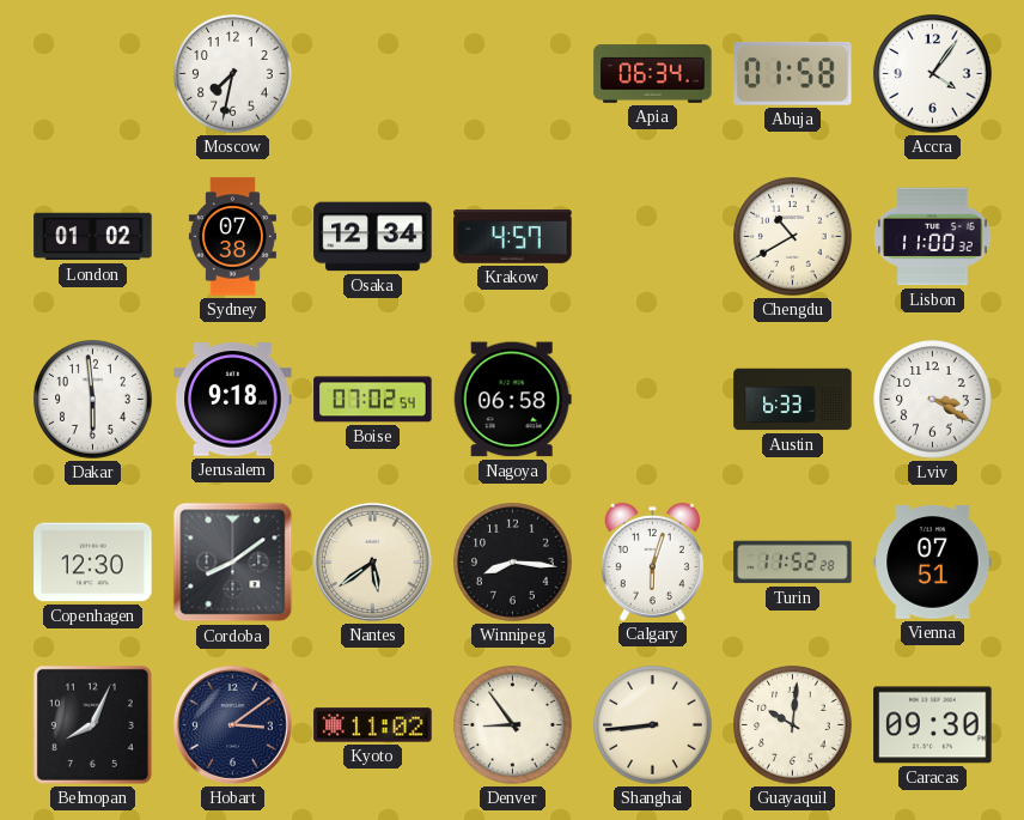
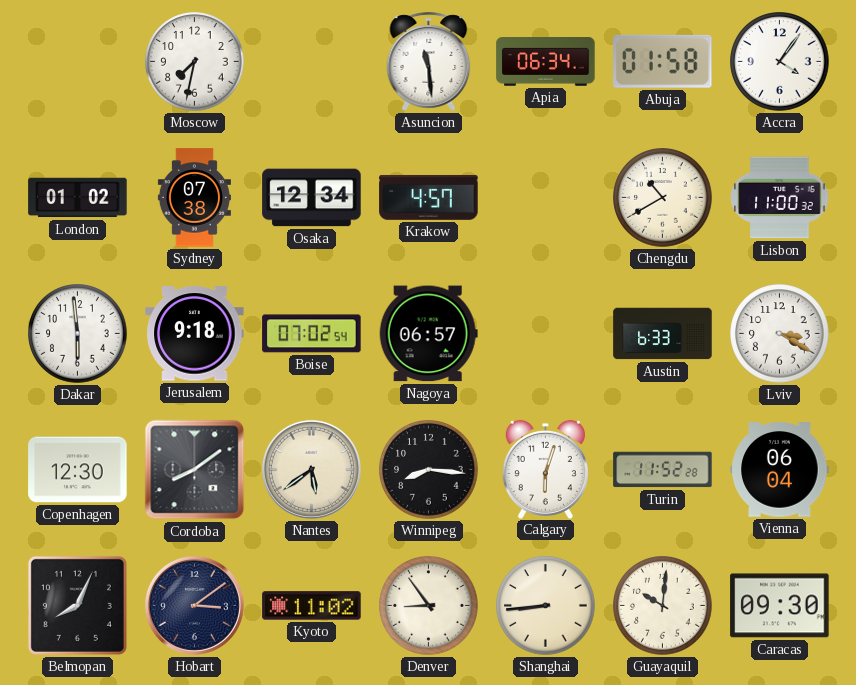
Asuncion: none -> 11:29
Nagoya: 06:58 -> 06:57
Vienna: 07:51 -> 06:04
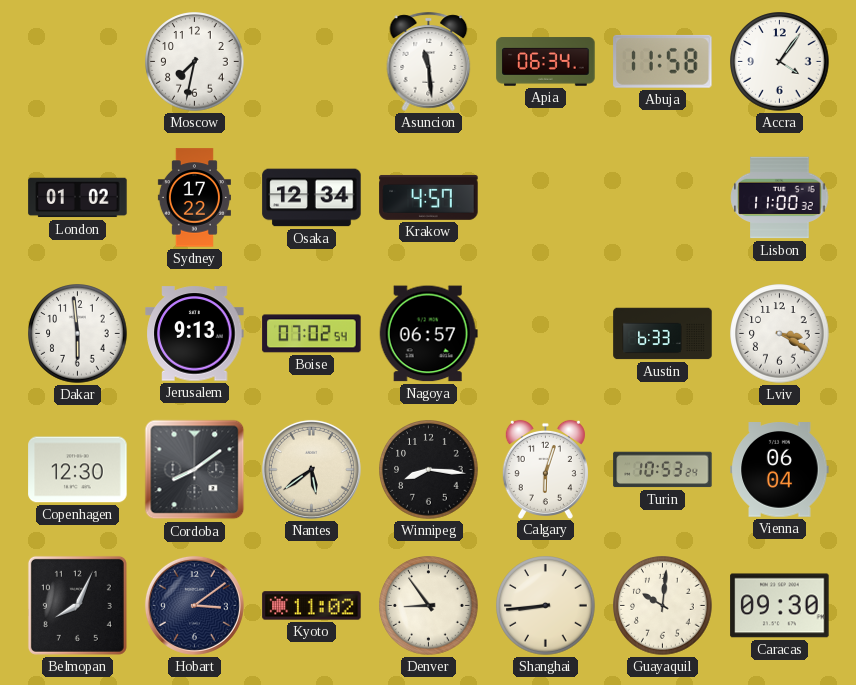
Abuja: 01:58 -> 11:58
Sydney: 07:38 -> 17:22
Chengdu: 10:40 -> none
Jerusalem: 9:18 -> 9:13
Turin: 11:52 -> 10:53
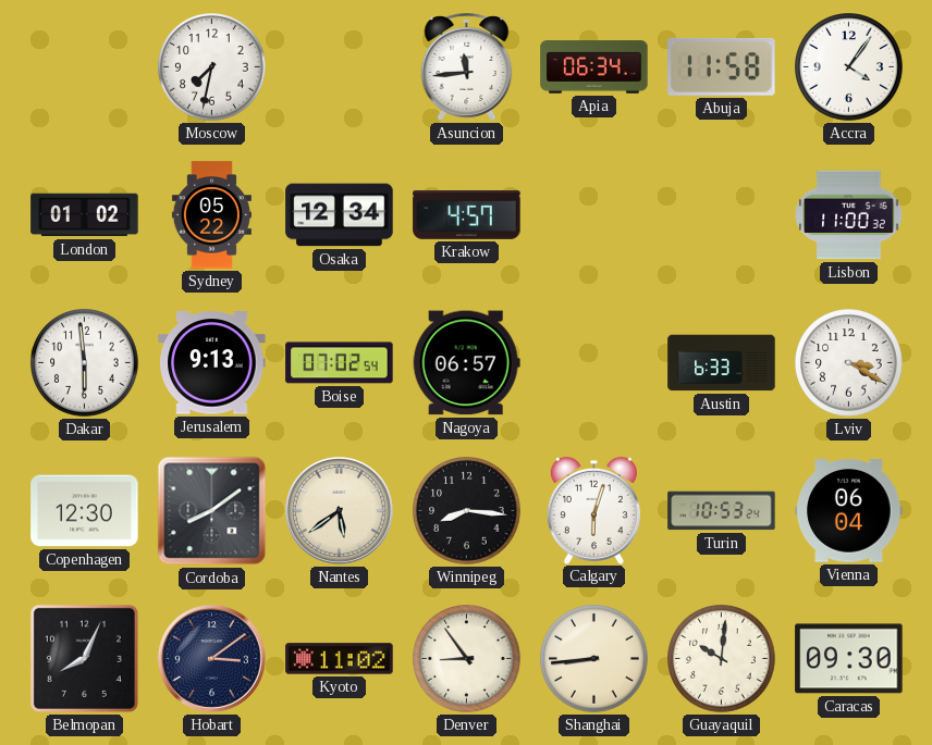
Asuncion: 11:29 -> 11:44
Sydney: 17:22 -> 05:22
